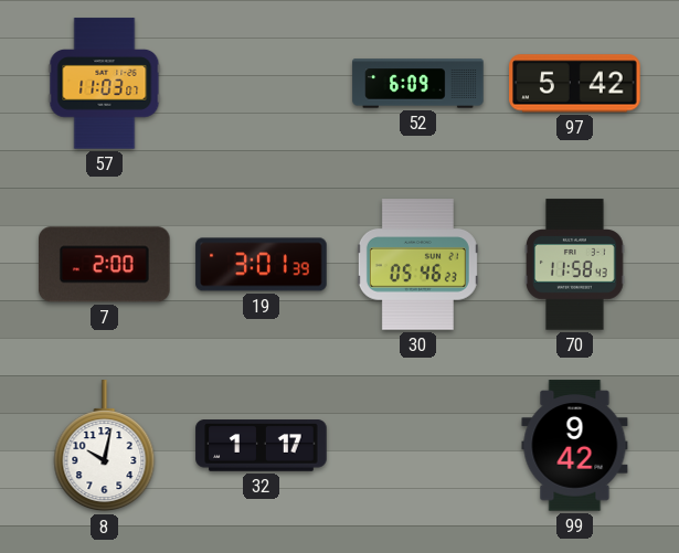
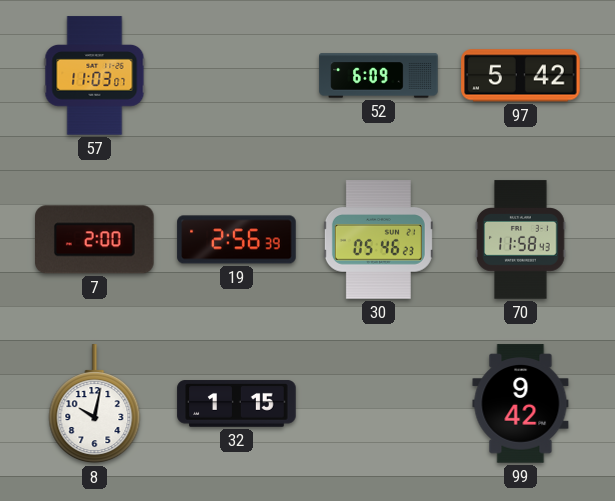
19: 3:01 -> 2:56
32: 1:17 -> 1:15
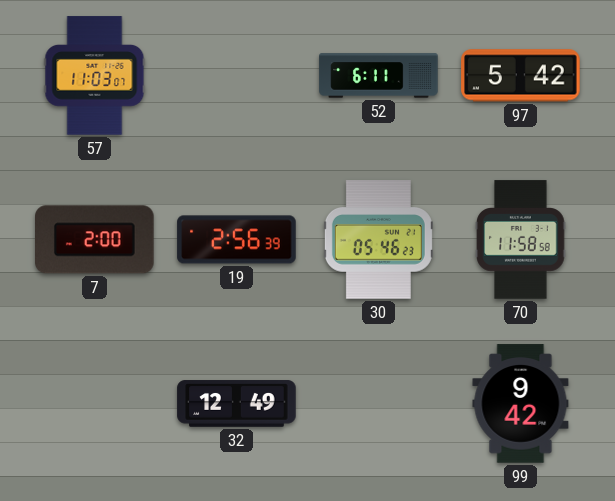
52: 6:09 -> 6:11
70: 11:58:43 -> 11:58:58
8: 10:02 -> none
32: 1:15 -> 12:49
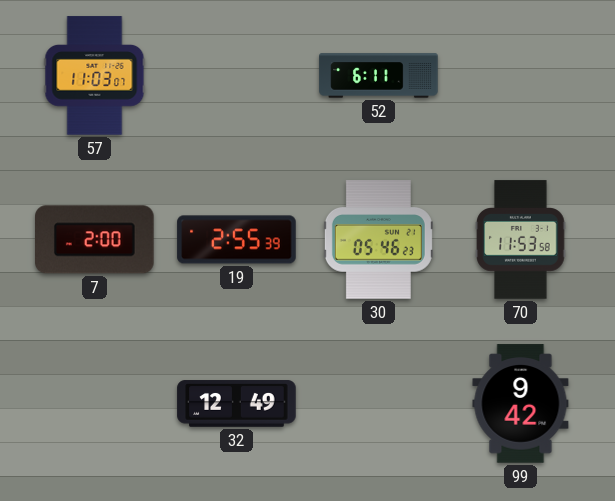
97: 5:42 -> none
19: 2:56 -> 2:55
70: 11:58 -> 11:53
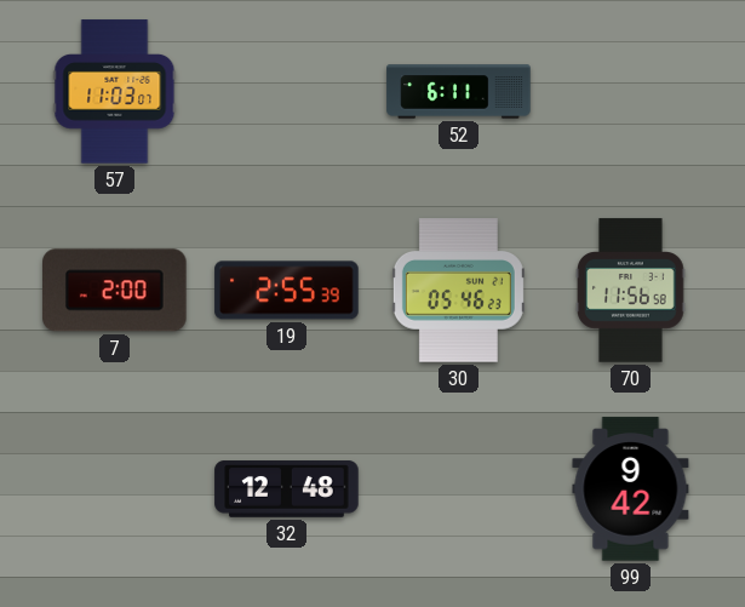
70: 11:53 -> 11:56
32: 12:49 -> 12:48
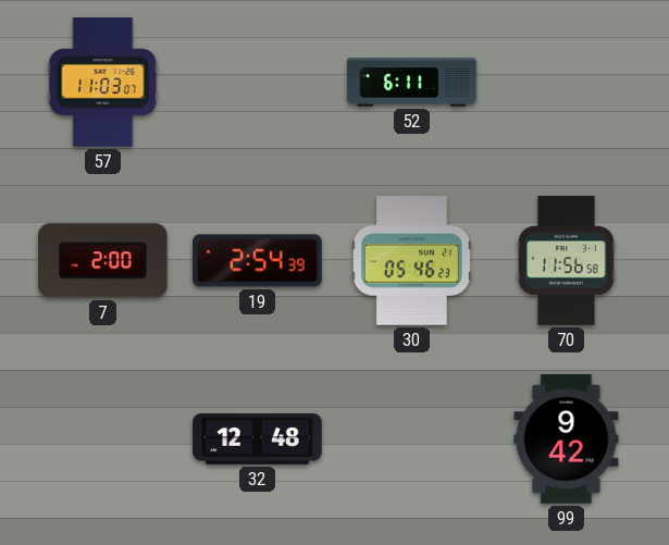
19: 2:55 -> 2:54
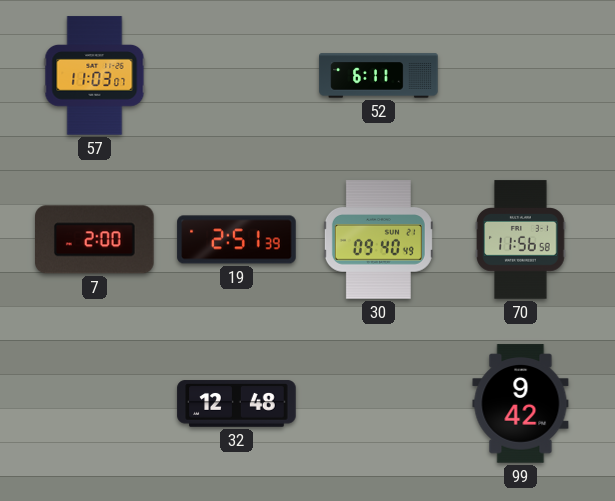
19: 2:54 -> 2:51
30: 05:46 -> 09:40
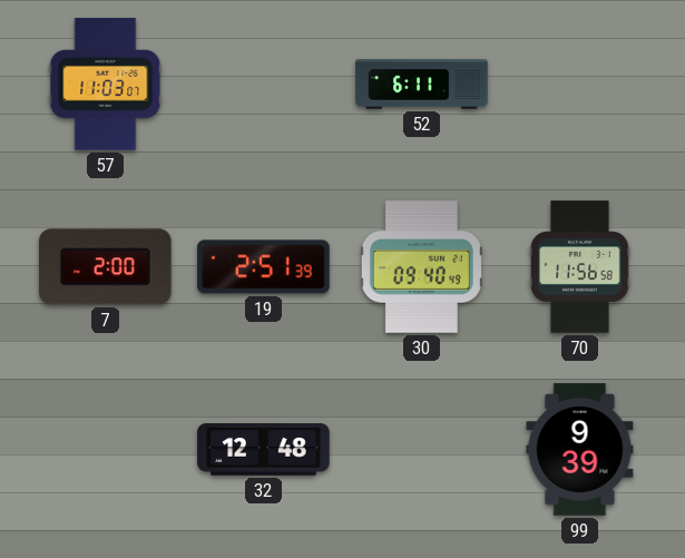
99: 9:42 -> 9:39
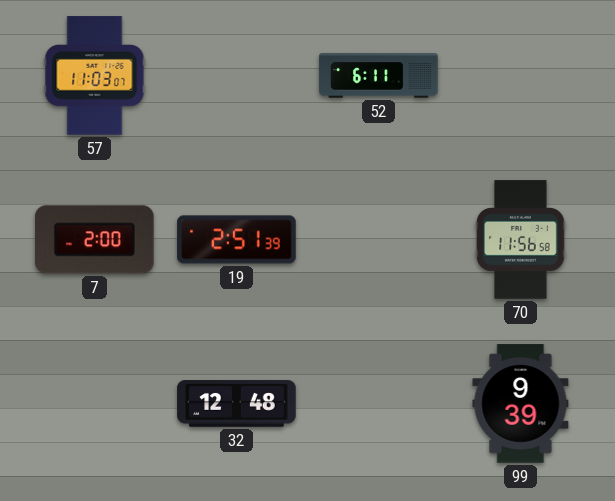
30: 09:40 -> none
